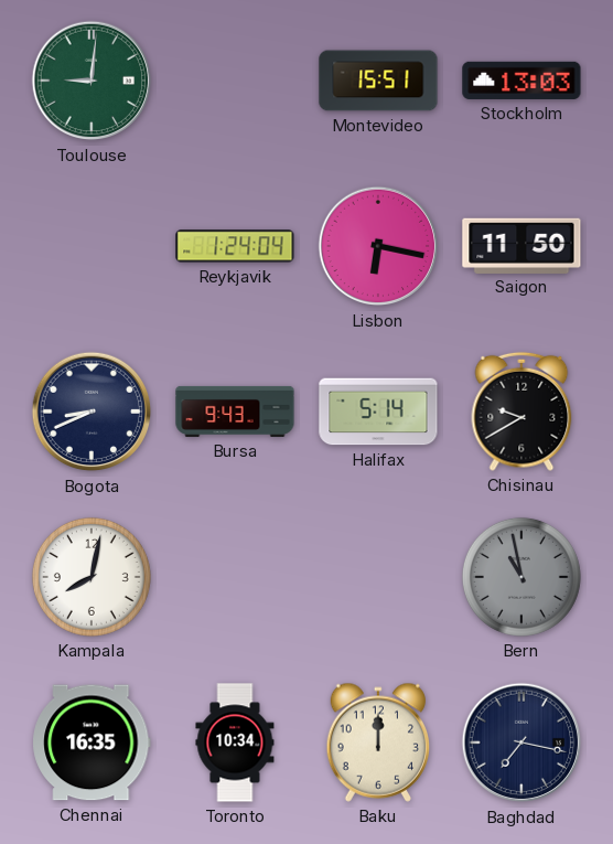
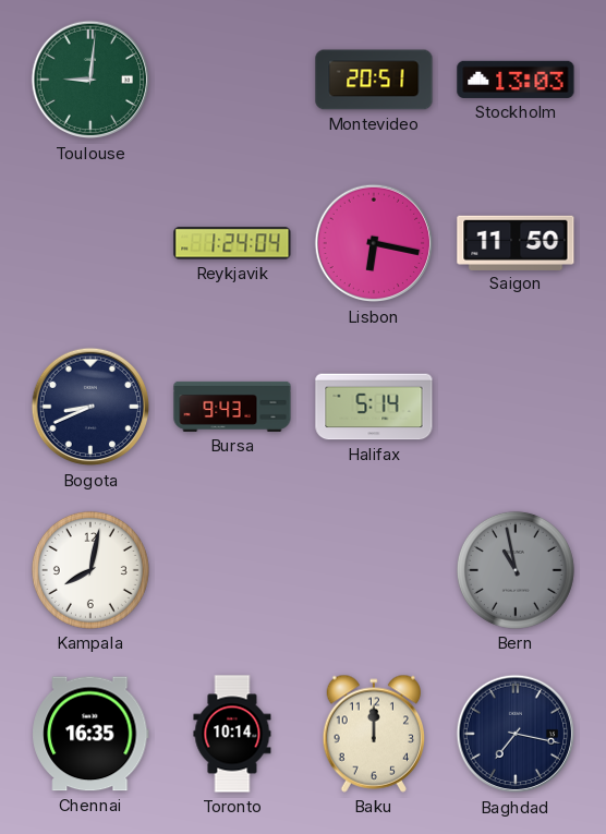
Montevideo: 15:51 -> 20:51
Chisinau: 9:40 -> none
Toronto: 10:34 -> 10:14
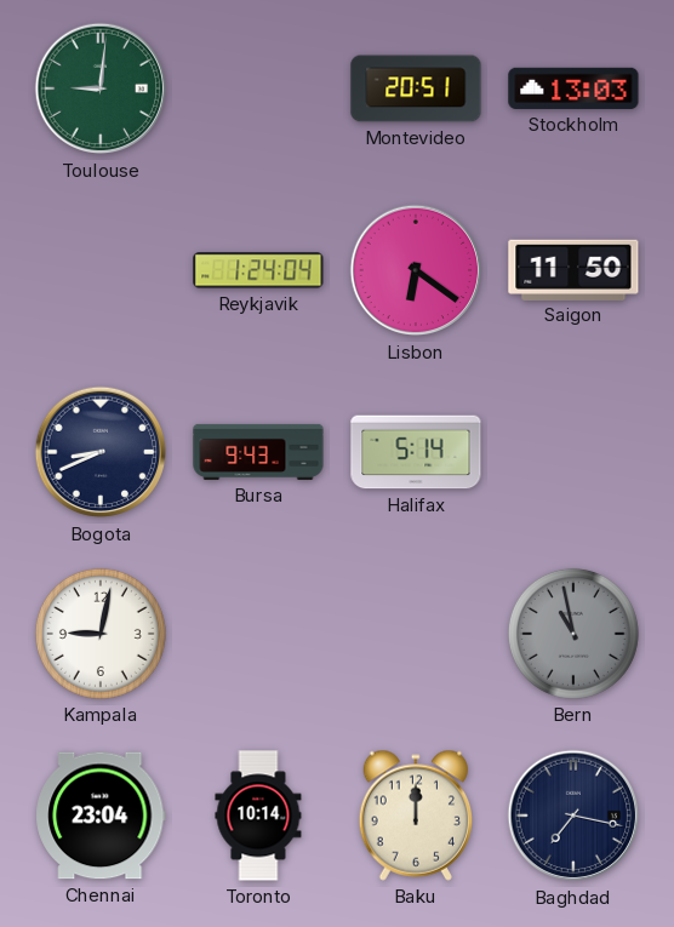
Lisbon: 6:17 -> 6:21
Kampala: 8:02 -> 9:02
Chennai: 16:35 -> 23:04
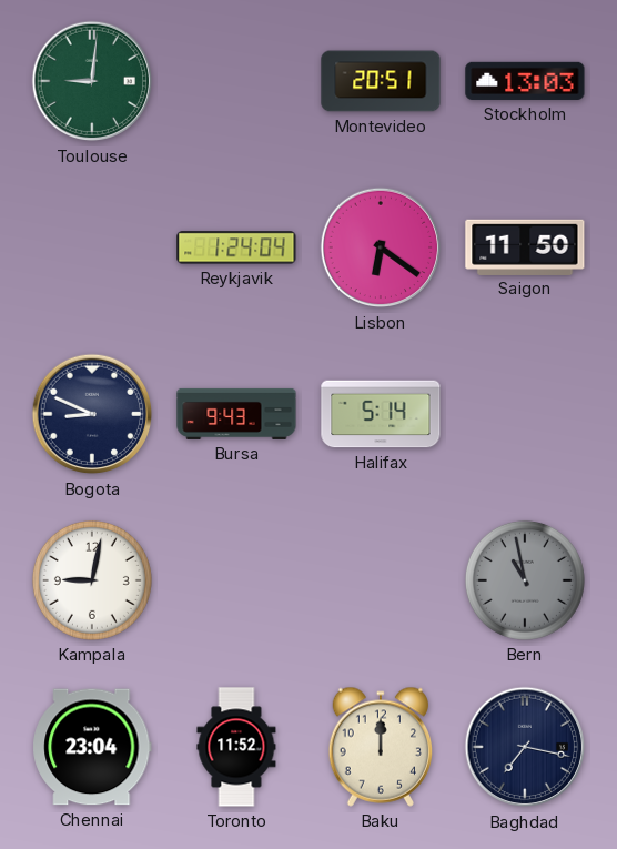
Bogota: 8:41 -> 8:49
Toronto: 10:14 -> 11:52
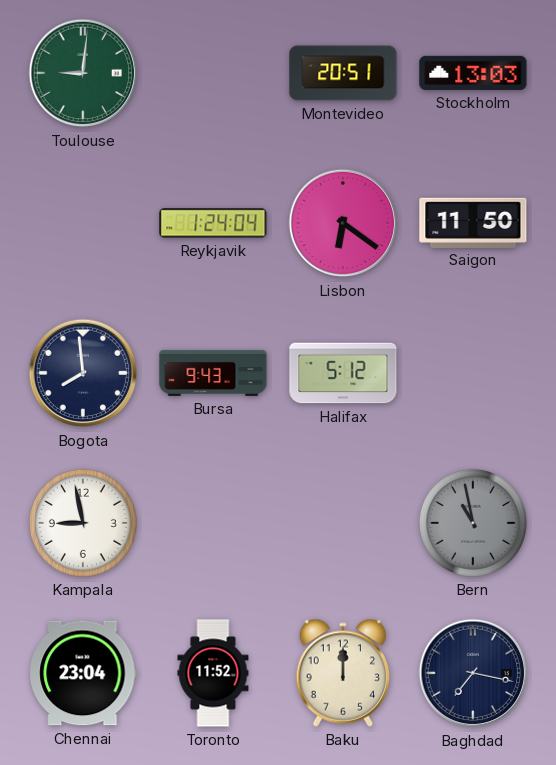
Bogota: 8:49 -> 7:59
Halifax: 5:14 -> 5:12
Kampala: 9:02 -> 8:58
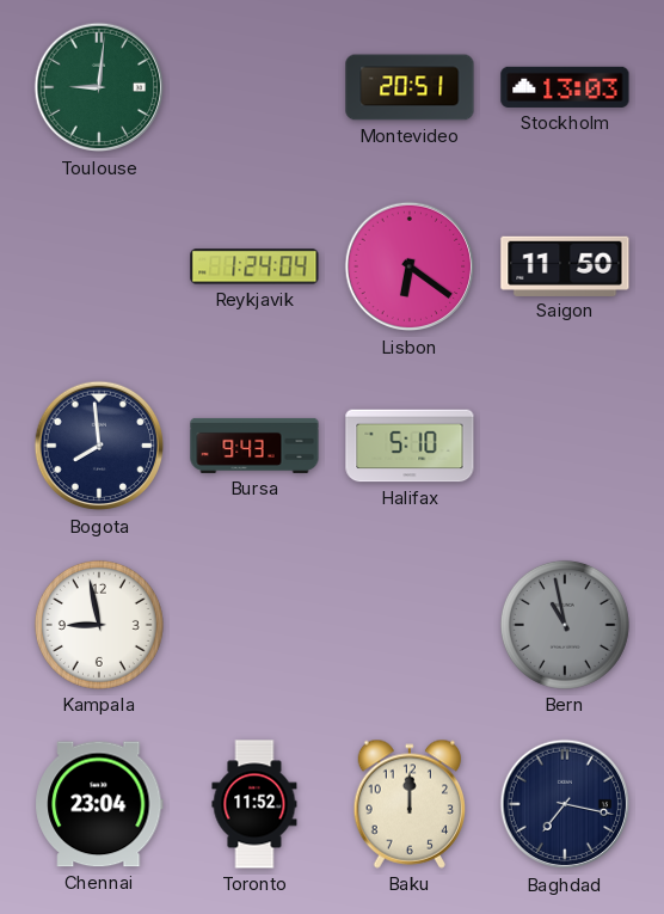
Halifax: 5:12 -> 5:10
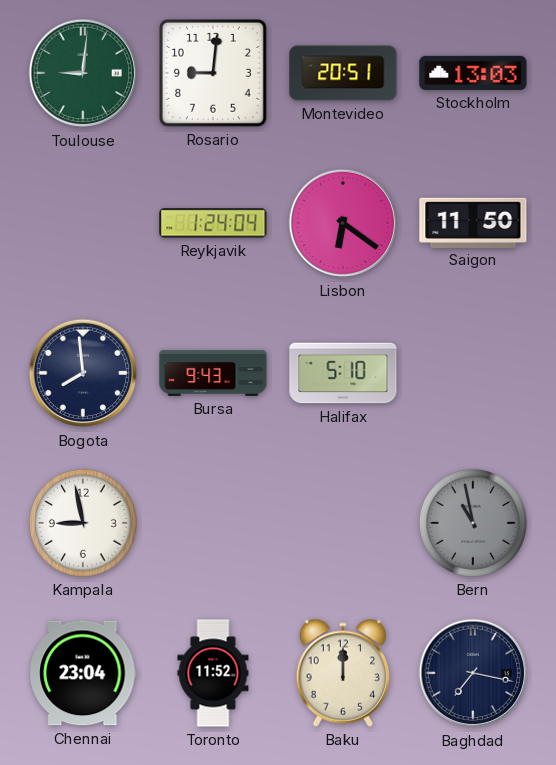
Rosario: none -> 9:01
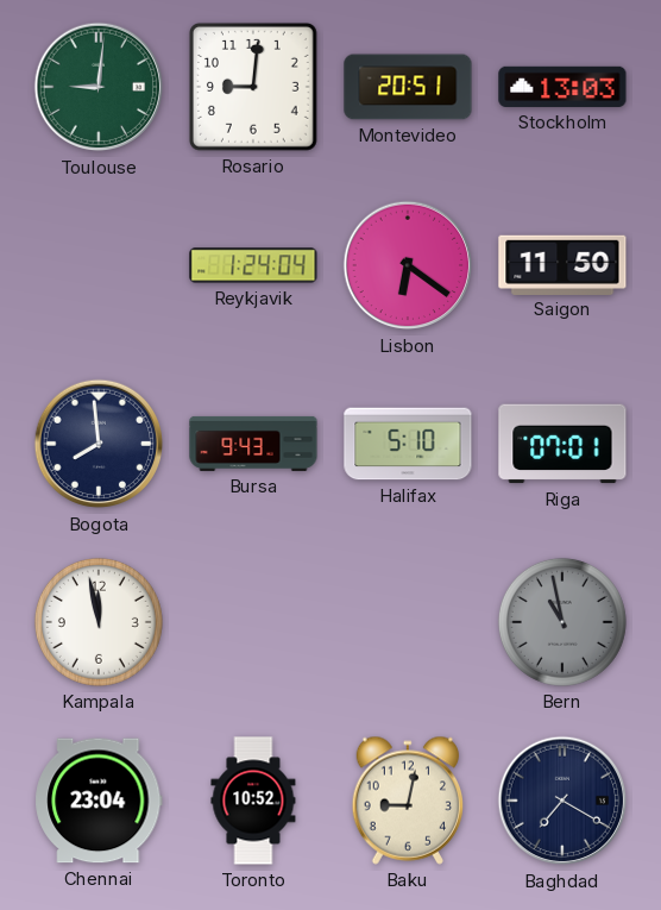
Riga: none -> 07:01
Kampala: 8:58 -> 11:58
Toronto: 11:52 -> 10:52
Baku: 12:00 -> 9:02
Baghdad: 7:17 -> 7:20
